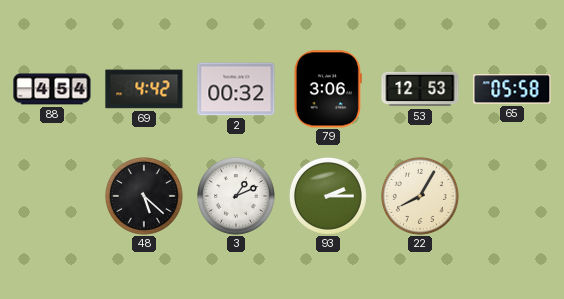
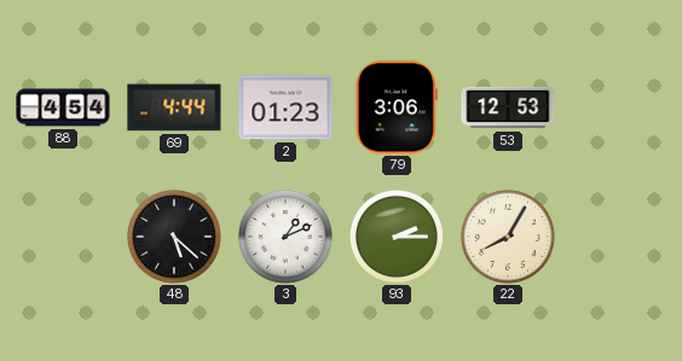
69: 4:42 -> 4:44
2: 00:32 -> 01:23
65: 05:58 -> none
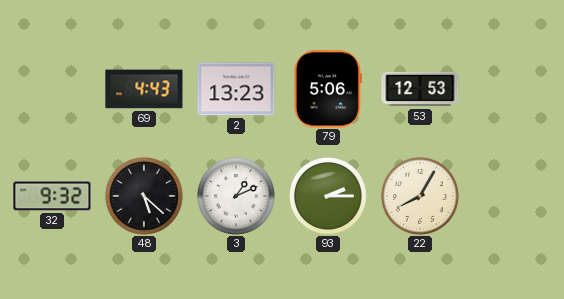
88: 4:54 -> none
69: 4:44 -> 4:43
2: 01:23 -> 13:23
79: 3:06 -> 5:06
32: none -> 9:32
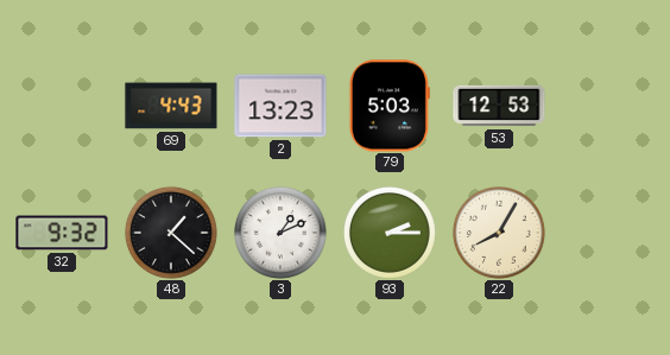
79: 5:06 -> 5:03
48: 5:22 -> 1:22
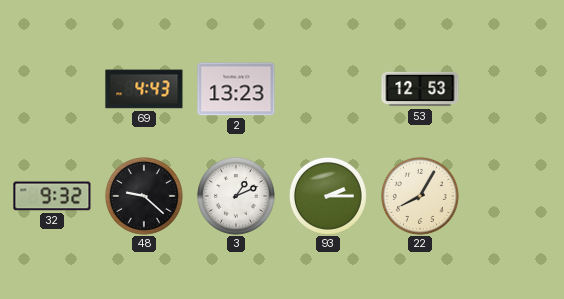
79: 5:03 -> none
48: 1:22 -> 9:22
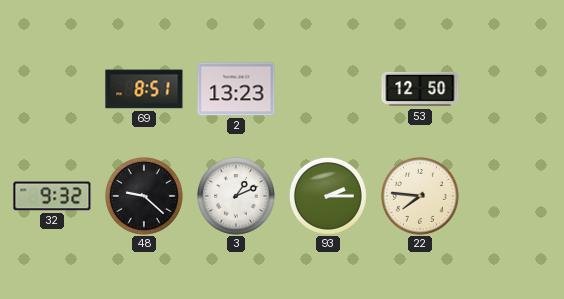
69: 4:43 -> 8:51
53: 12:53 -> 12:50
22: 8:05 -> 7:46
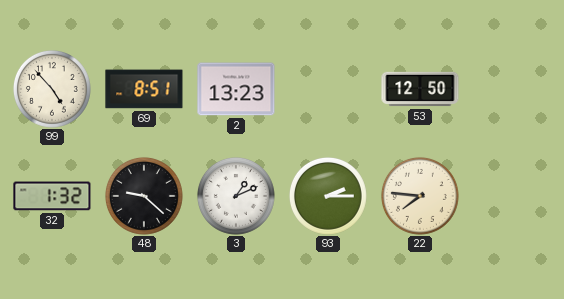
99: none -> 4:53
32: 9:32 -> 1:32
